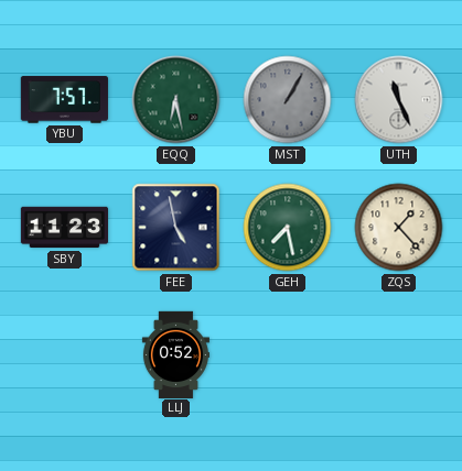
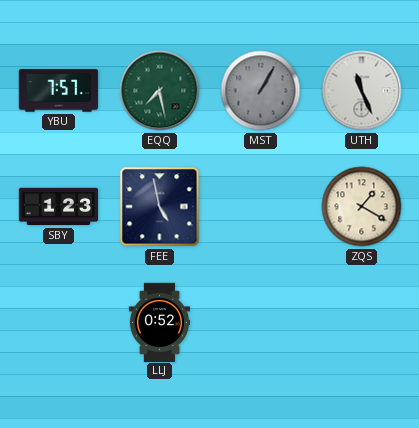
EQQ: 6:28 -> 7:28
SBY: 11:23 -> 1:23
GEH: 7:28 -> none
ZQS: 1:23 -> 1:20
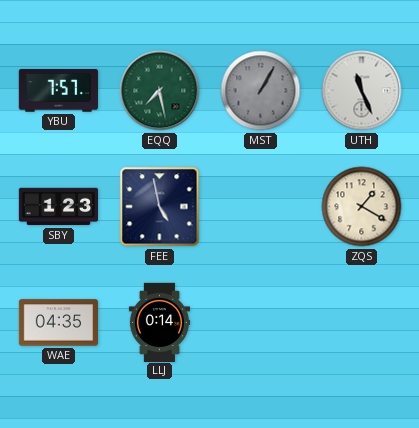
WAE: none -> 04:35
LLJ: 0:52 -> 0:14
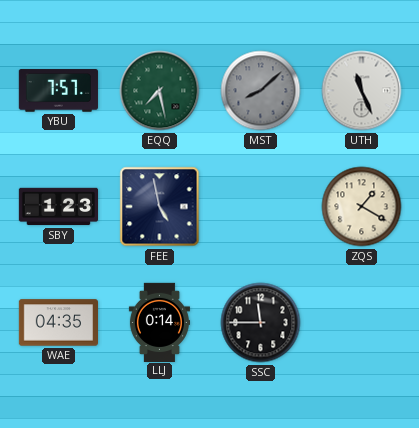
MST: 1:05 -> 8:08
SSC: none -> 11:45
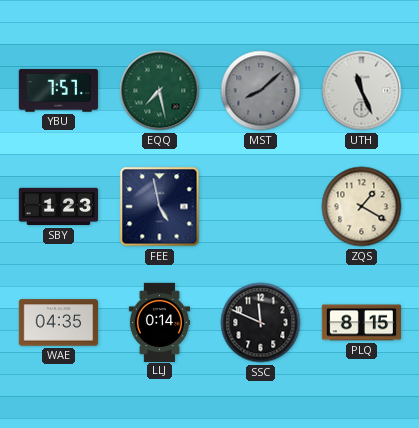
SSC: 11:45 -> 11:49
PLQ: none -> 8:15
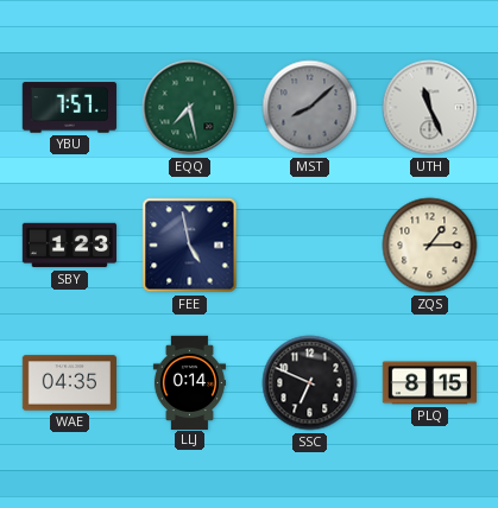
ZQS: 1:20 -> 1:15
SSC: 11:49 -> 6:49
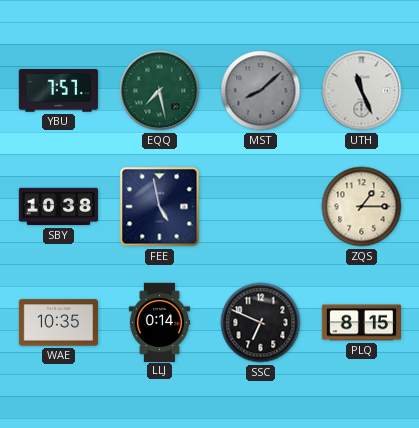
SBY: 1:23 -> 10:38
WAE: 04:35 -> 10:35
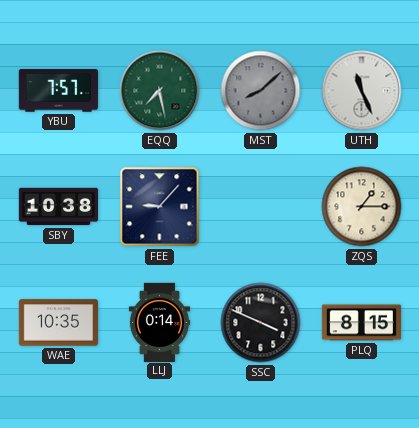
FEE: 4:58 -> 9:07
SSC: 6:49 -> 3:49
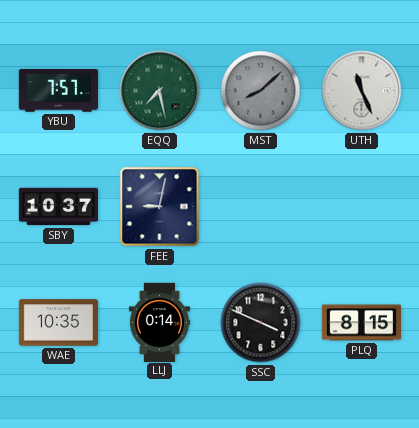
SBY: 10:38 -> 10:37
FEE: 9:07 -> 9:02
ZQS: 1:15 -> none
